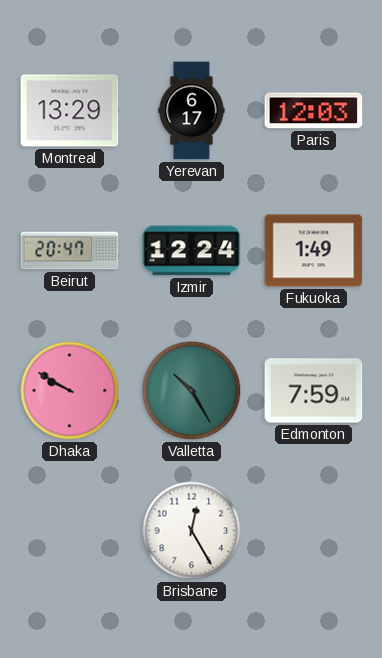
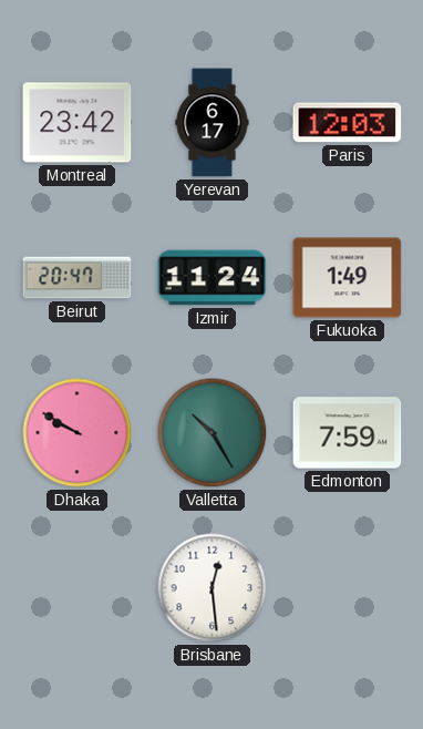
Montreal: 13:29 -> 23:42
Izmir: 12:24 -> 11:24
Brisbane: 12:25 -> 12:29
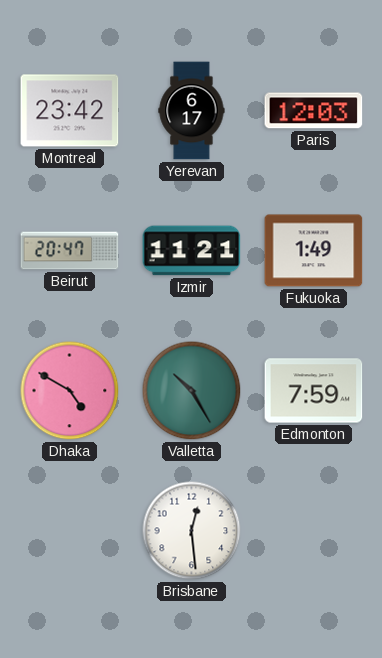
Izmir: 11:24 -> 11:21
Dhaka: 9:50 -> 4:50
